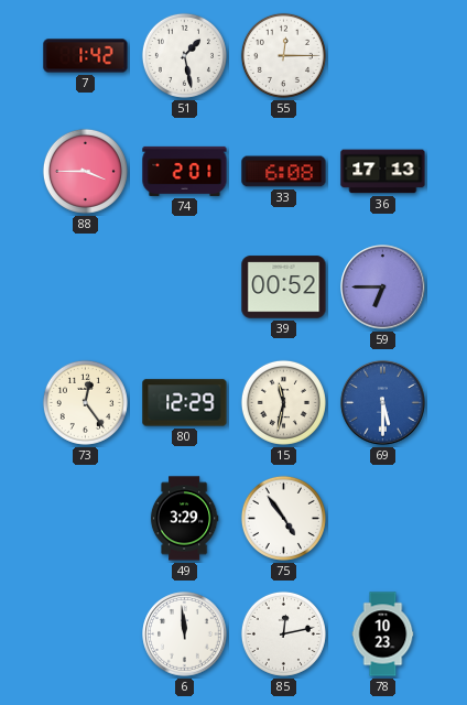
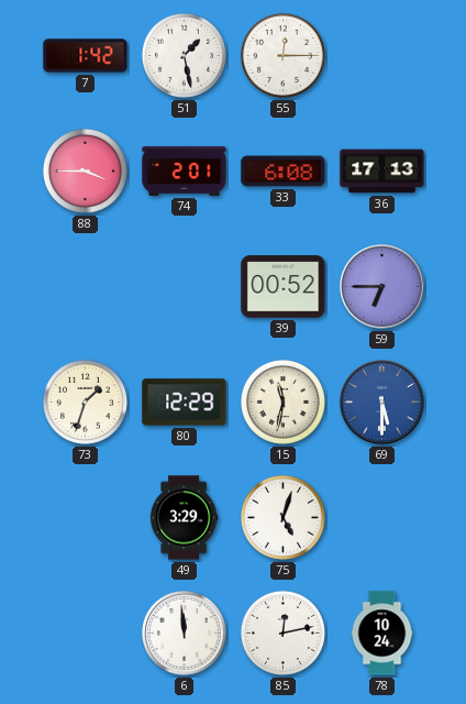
73: 12:24 -> 1:33
75: 4:54 -> 5:03
78: 10:23 -> 10:24
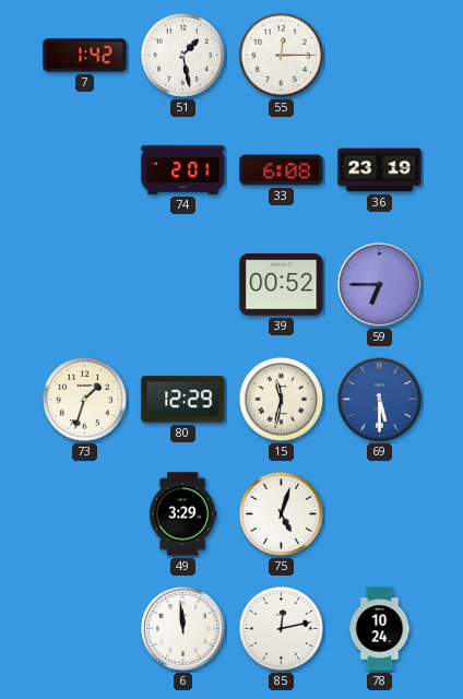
88: 3:45 -> none
36: 17:13 -> 23:19
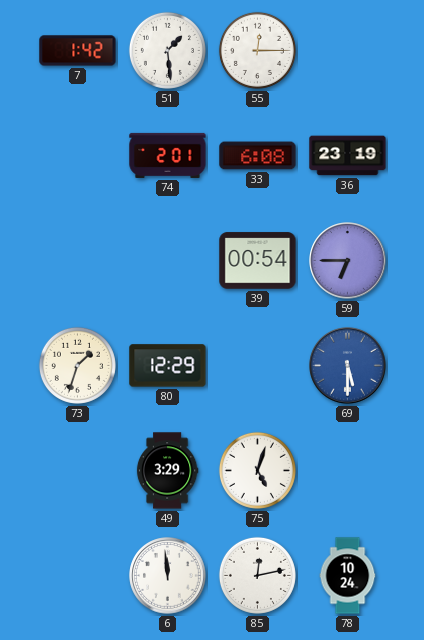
51: 1:28 -> 1:29
39: 00:52 -> 00:54
15: 11:32 -> none
